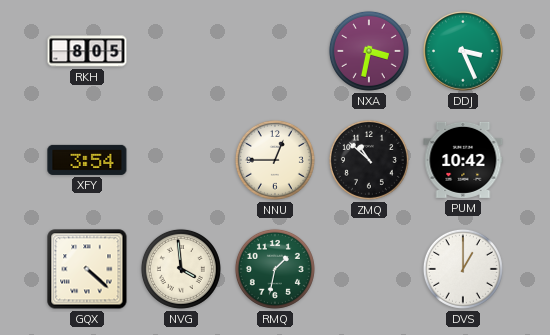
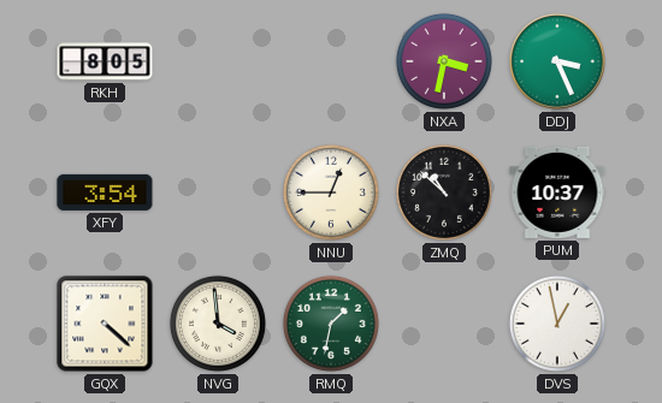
PUM: 10:42 -> 10:37
DVS: 1:00 -> 12:58
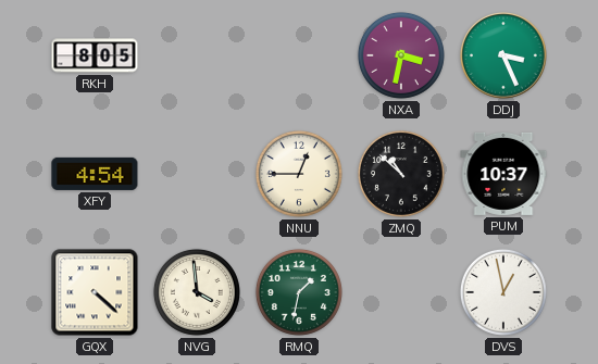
XFY: 3:54 -> 4:54
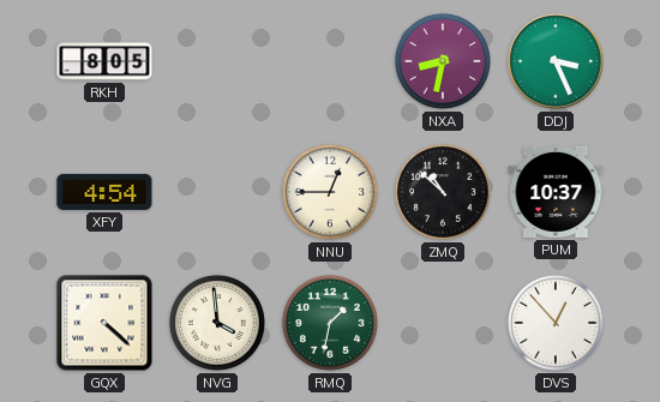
NXA: 3:32 -> 8:32
DVS: 12:58 -> 12:53
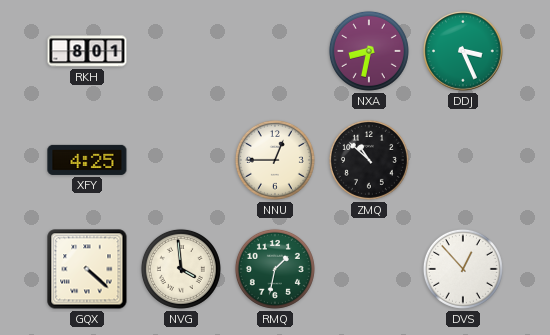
RKH: 8:05 -> 8:01
XFY: 4:54 -> 4:25
PUM: 10:37 -> none
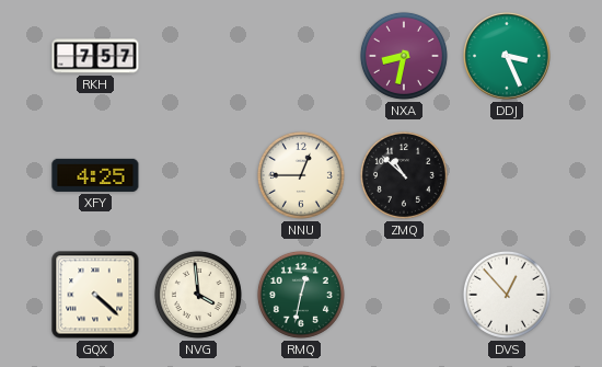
RKH: 8:01 -> 7:57
RMQ: 1:32 -> 12:32
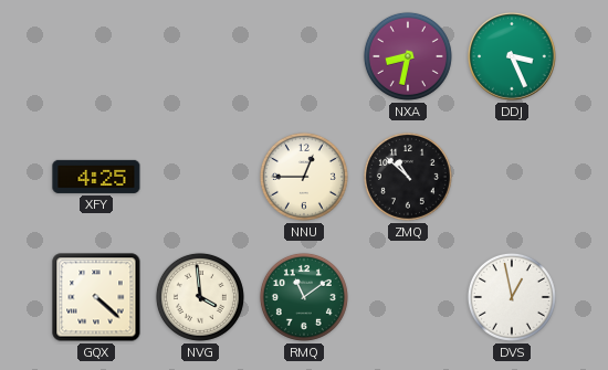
RKH: 7:57 -> none
RMQ: 12:32 -> 11:09
DVS: 12:53 -> 12:58
